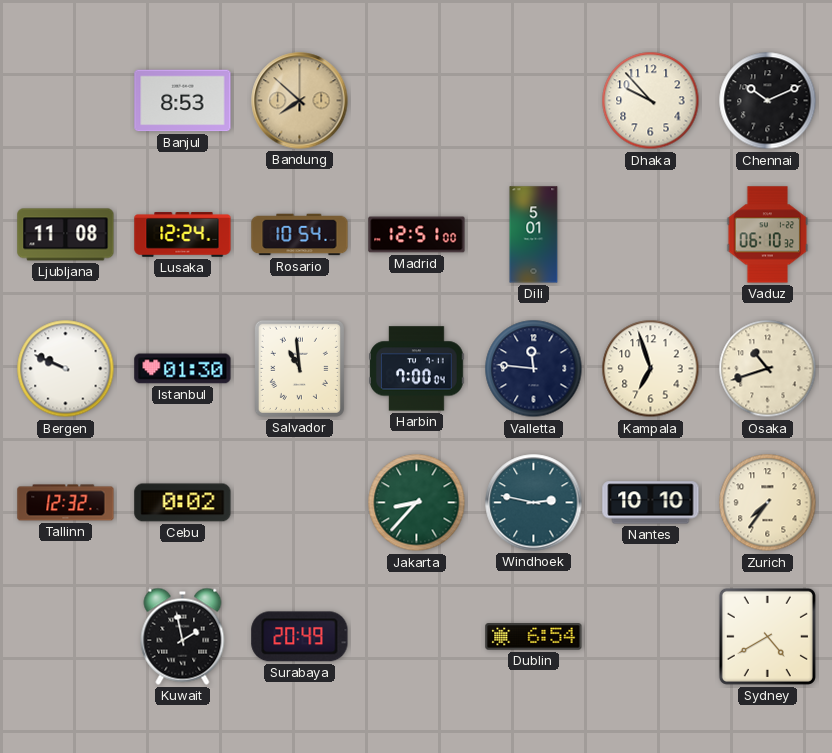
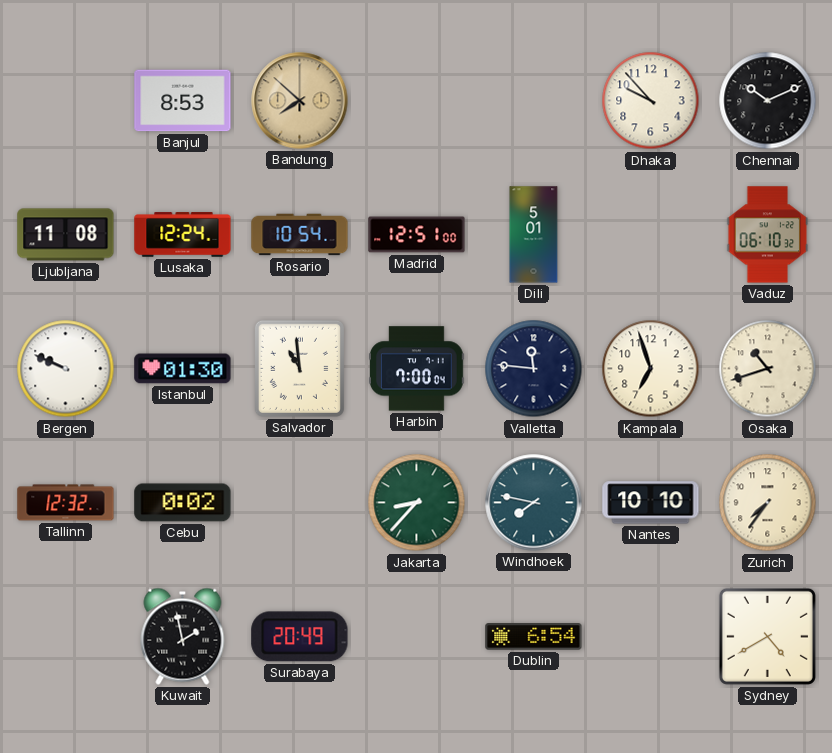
Windhoek: 2:47 -> 7:47
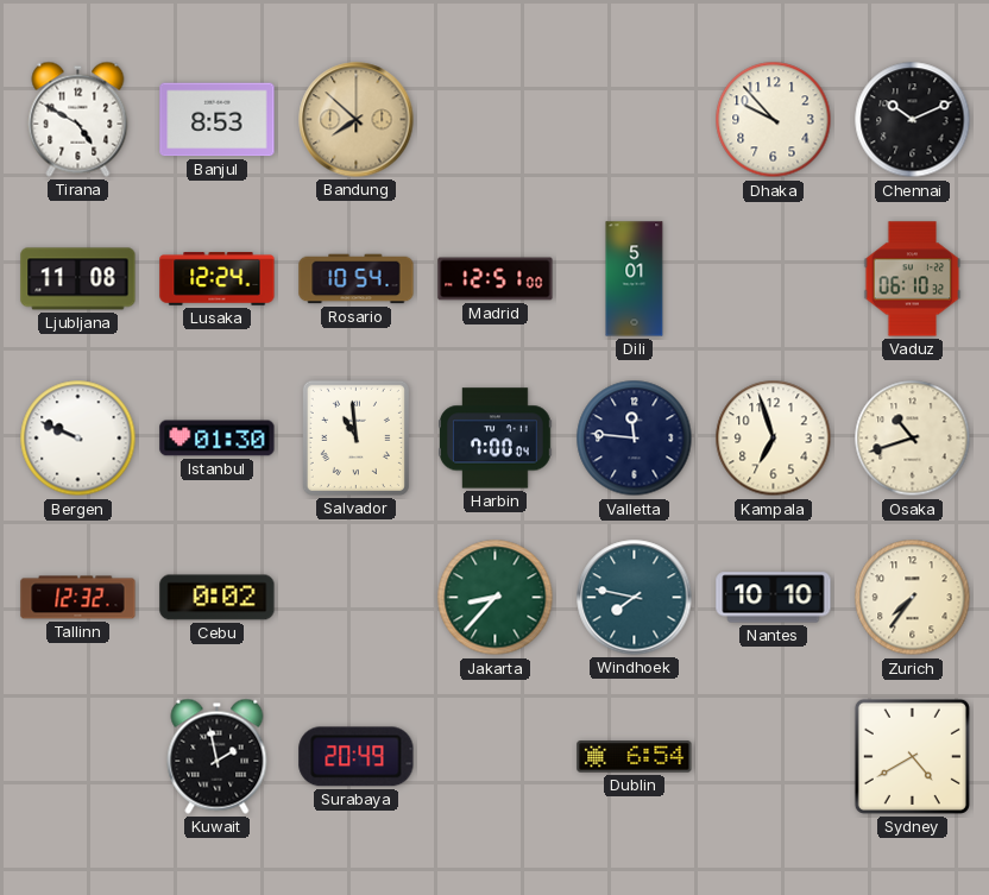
Tirana: none -> 4:50
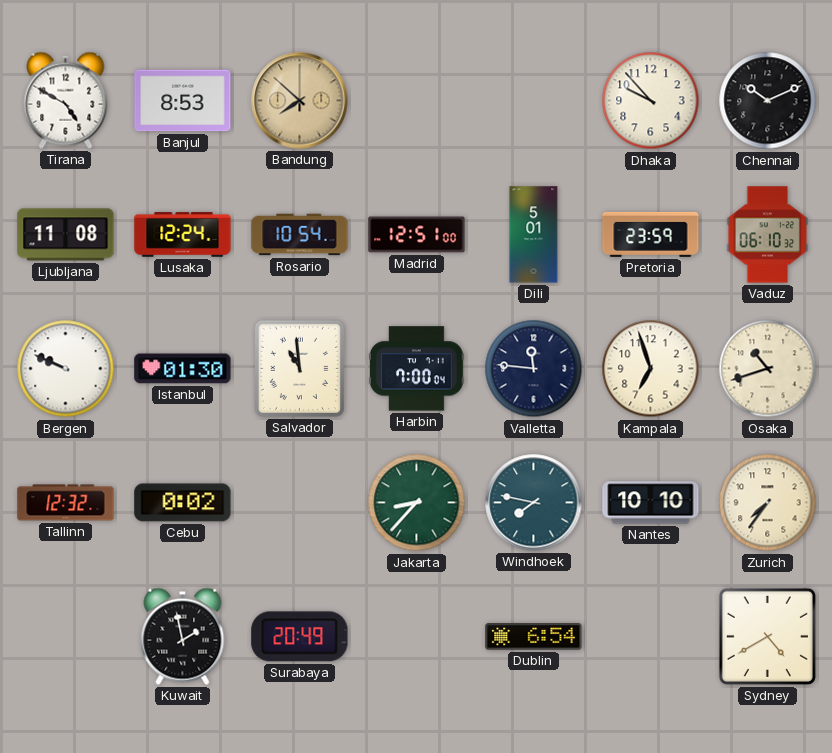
Pretoria: none -> 23:59
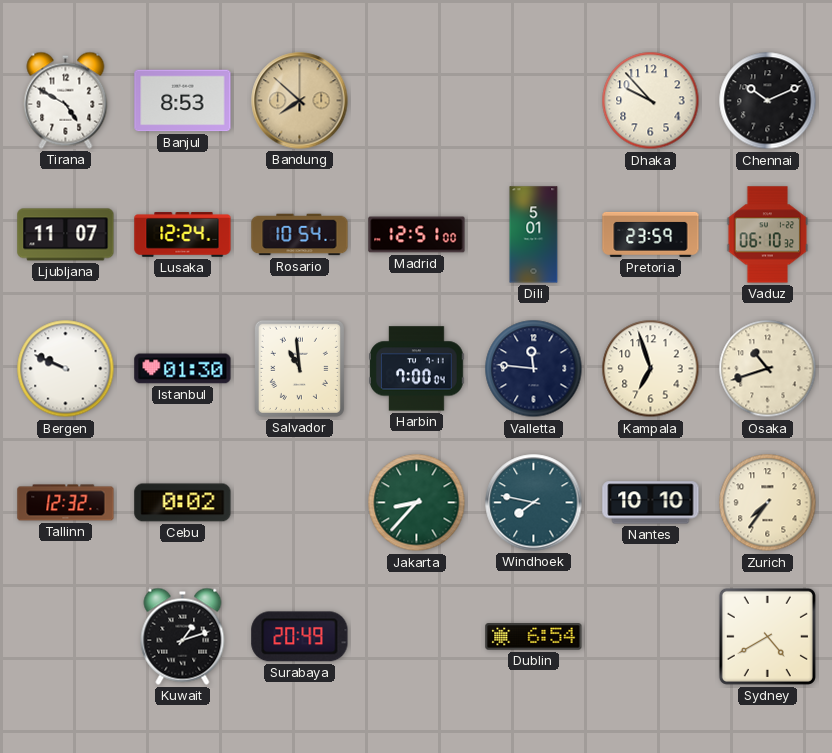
Ljubljana: 11:08 -> 11:07
Kuwait: 1:58 -> 1:12
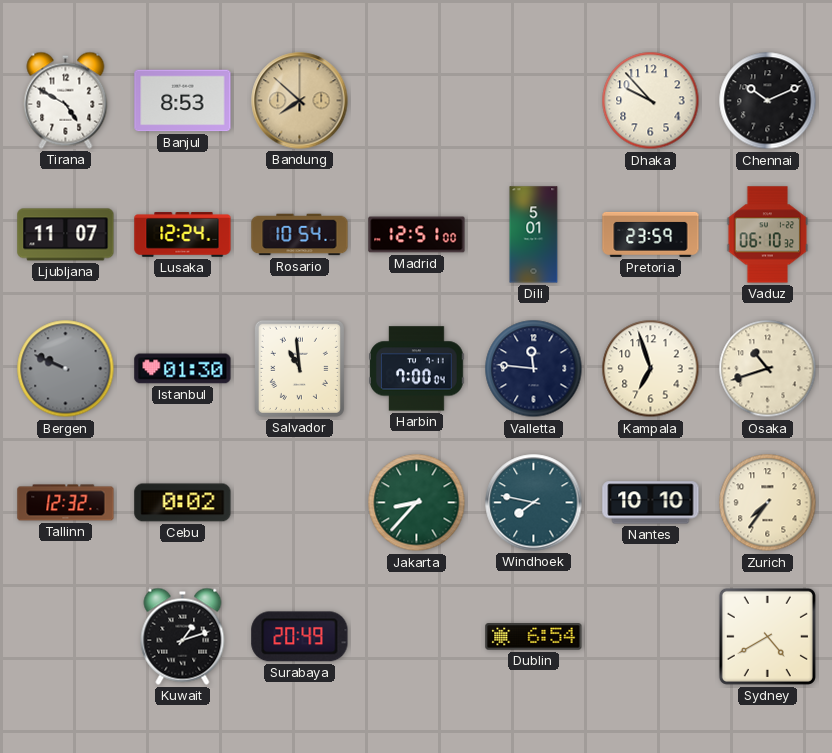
Bergen dial: white -> grey
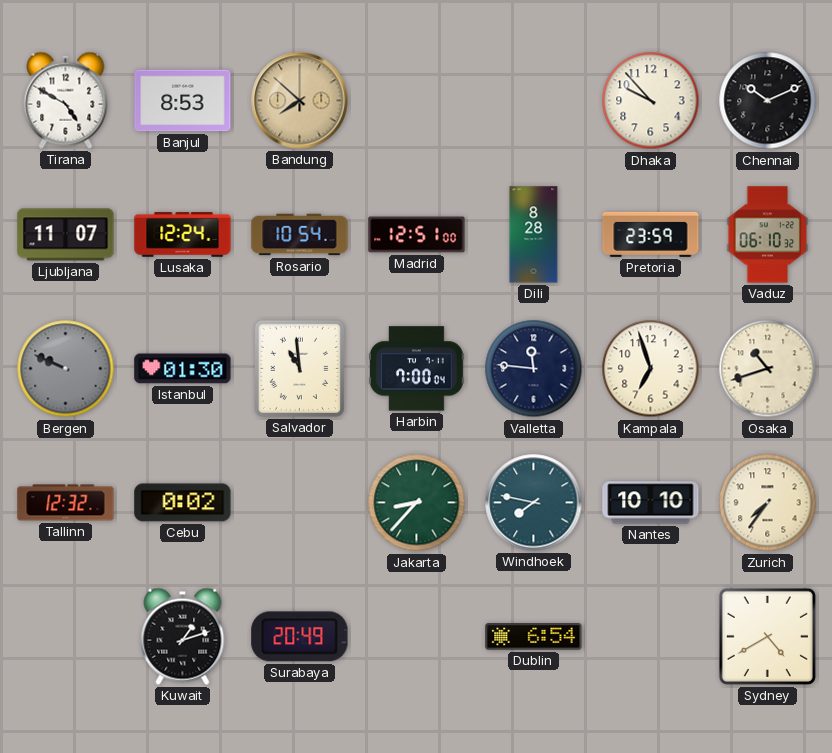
Dili: 5:01 -> 8:28
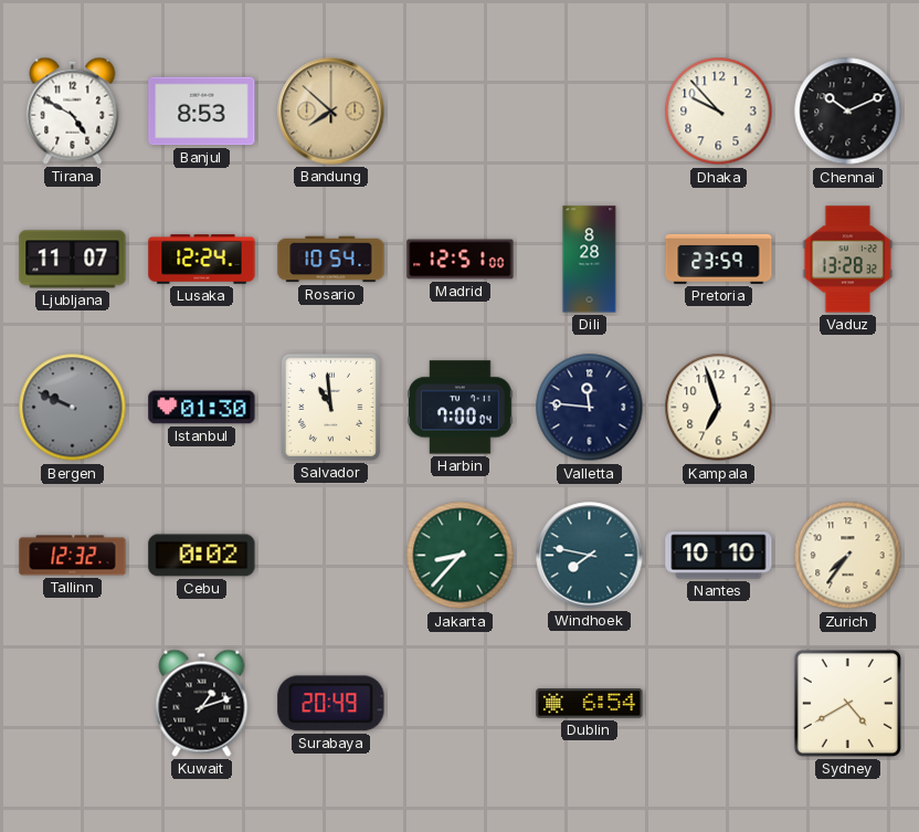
Vaduz: 06:10 -> 13:28
Osaka: 10:42 -> none
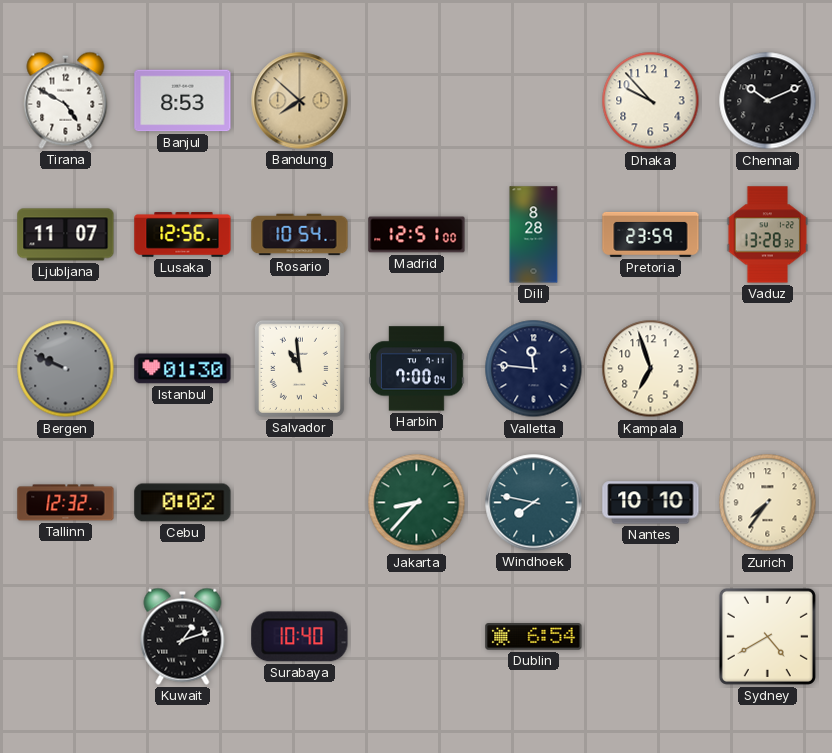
Lusaka: 12:24 -> 12:56
Surabaya: 20:49 -> 10:40
